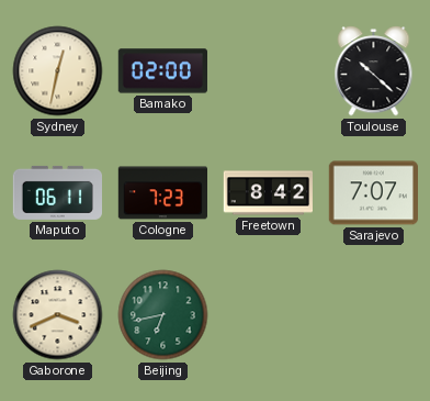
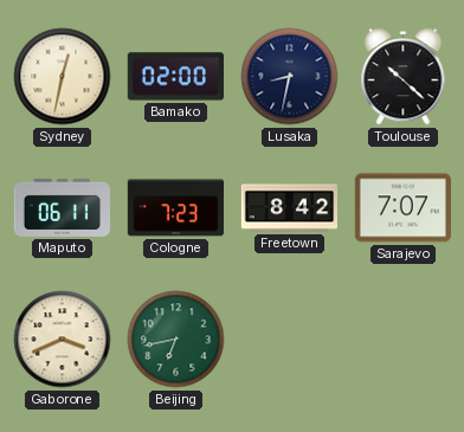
Lusaka: none -> 8:32
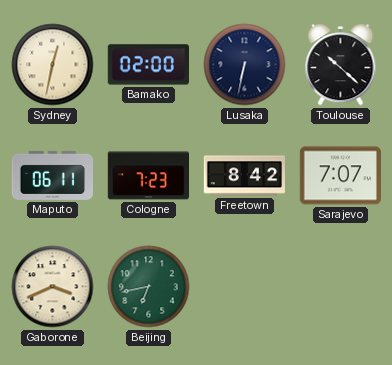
Lusaka: 8:32 -> 6:32
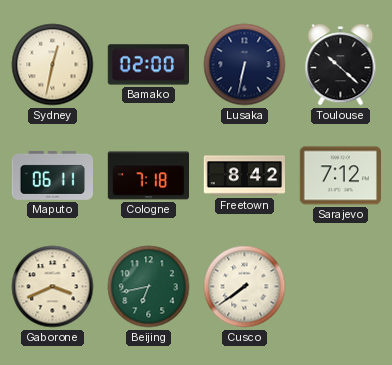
Cologne: 7:23 -> 7:18
Sarajevo: 7:07 -> 7:12
Cusco: none -> 7:39
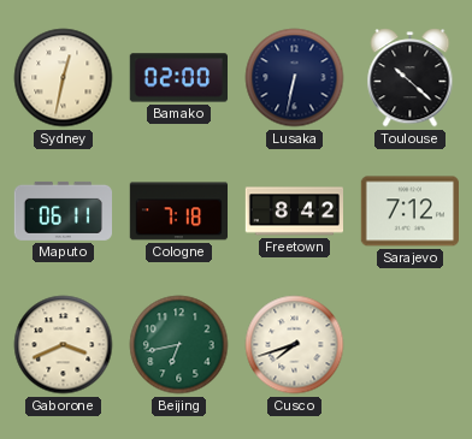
Cusco: 7:39 -> 7:42
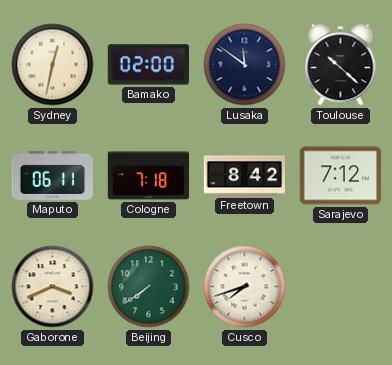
Lusaka: 6:32 -> 11:51
Beijing: 6:43 -> 7:39
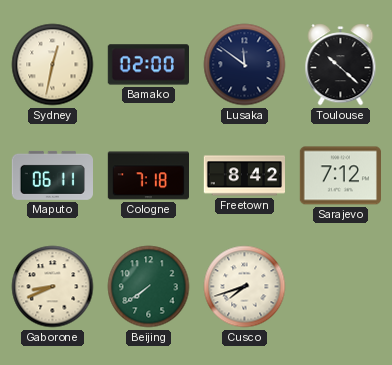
Gaborone: 3:41 -> 8:41
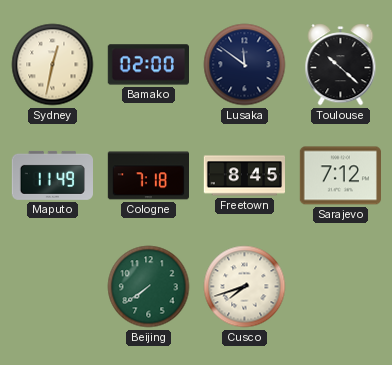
Maputo: 06:11 -> 11:49
Freetown: 8:42 -> 8:45
Gaborone: 8:41 -> none
